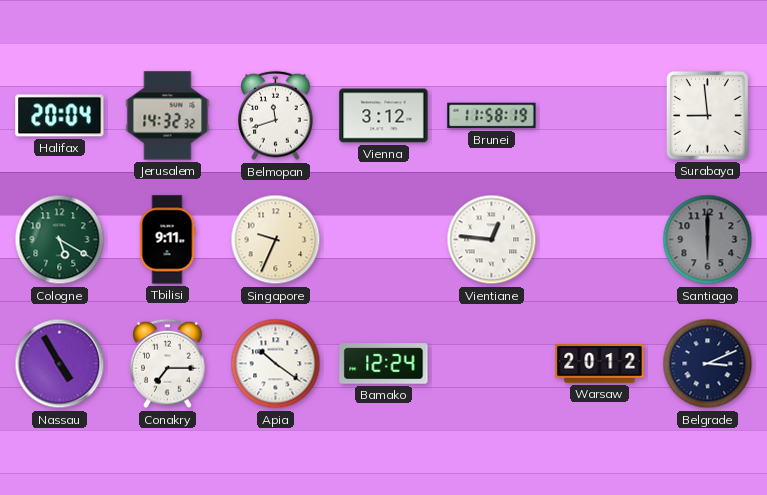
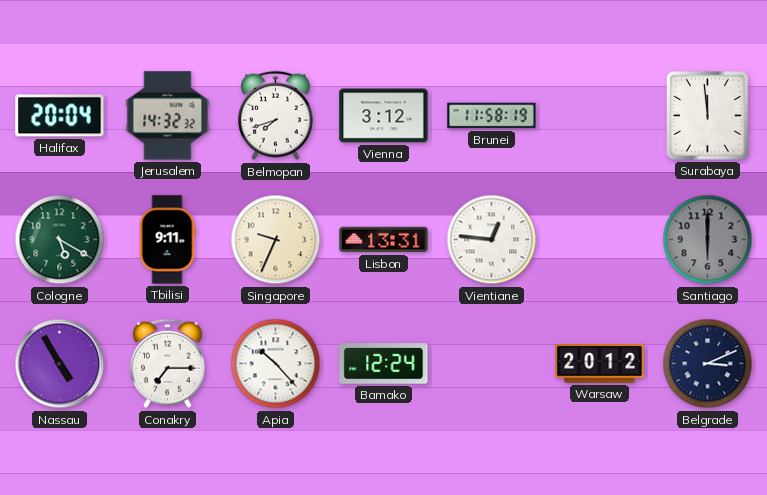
Belmopan: 11:42 -> 7:42
Surabaya: 8:59 -> 11:59
Lisbon: none -> 13:31
Apia: 10:21 -> 10:23
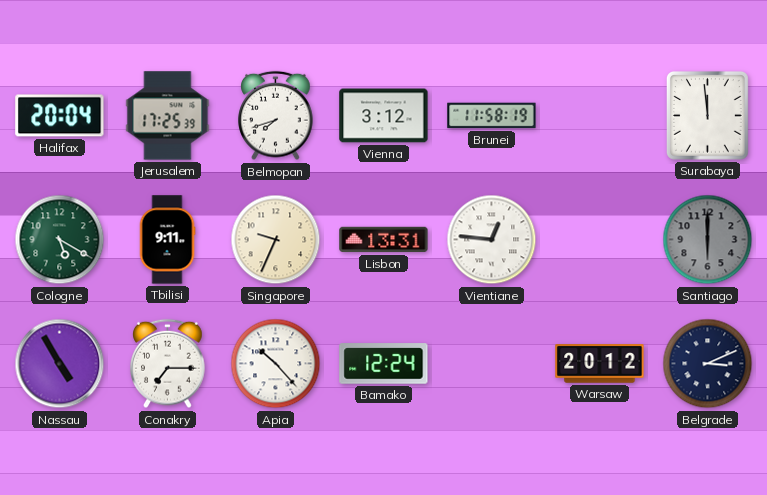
Jerusalem: 14:32 -> 17:25
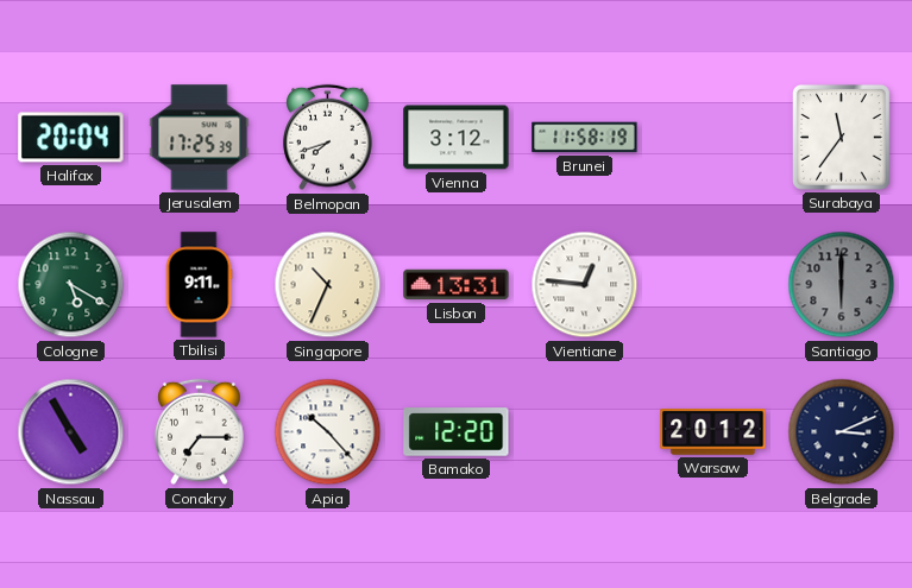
Surabaya: 11:59 -> 11:36
Singapore: 9:34 -> 10:34
Bamako: 12:24 -> 12:20
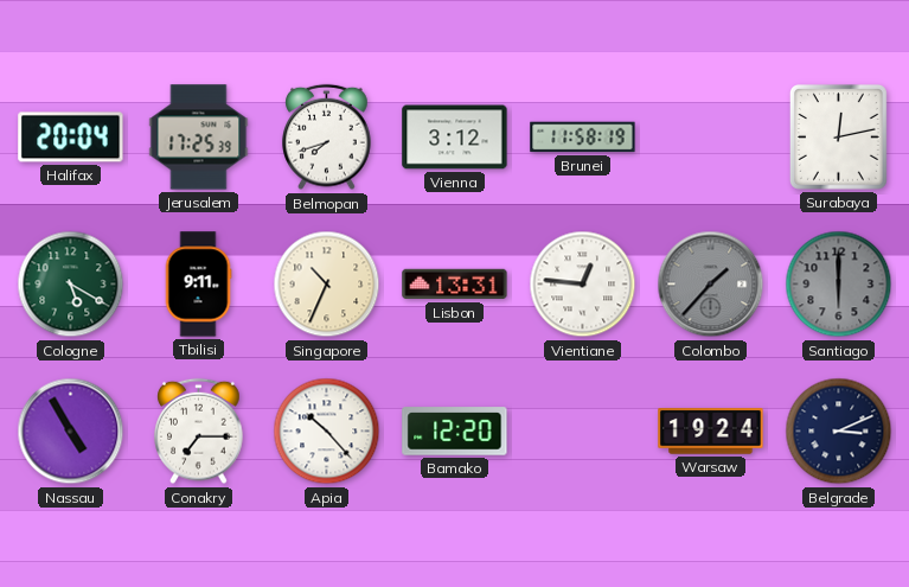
Surabaya: 11:36 -> 12:13
Colombo: none -> 1:37
Warsaw: 20:12 -> 19:24
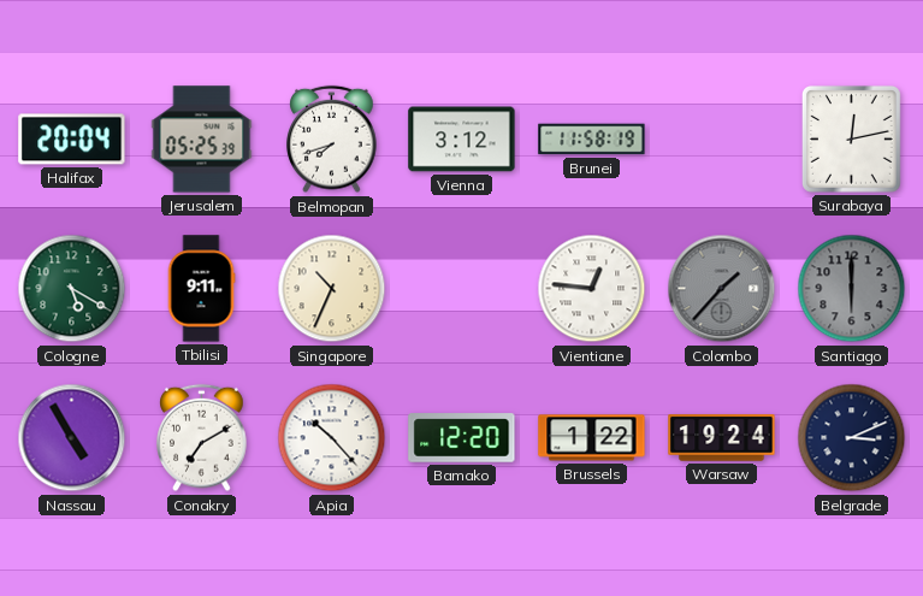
Jerusalem: 17:25 -> 05:25
Lisbon: 13:31 -> none
Conakry: 7:15 -> 7:10
Brussels: none -> 1:22
